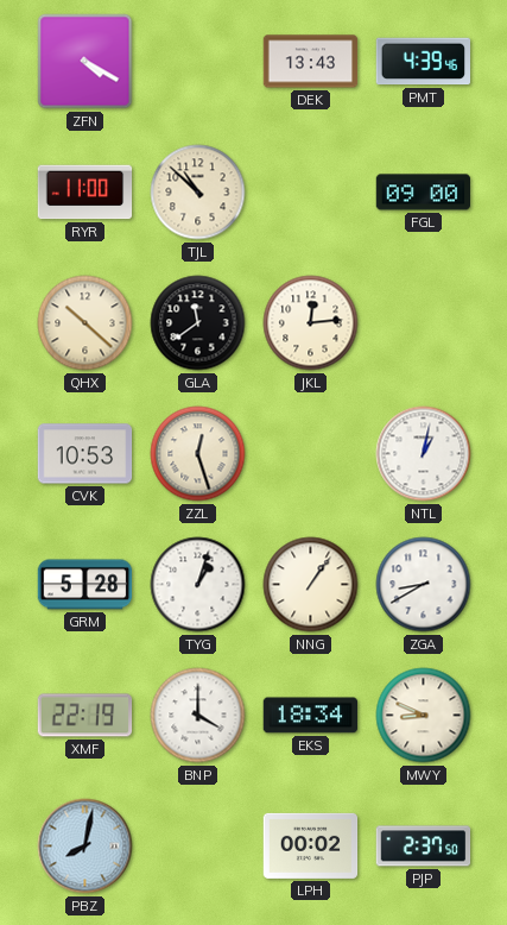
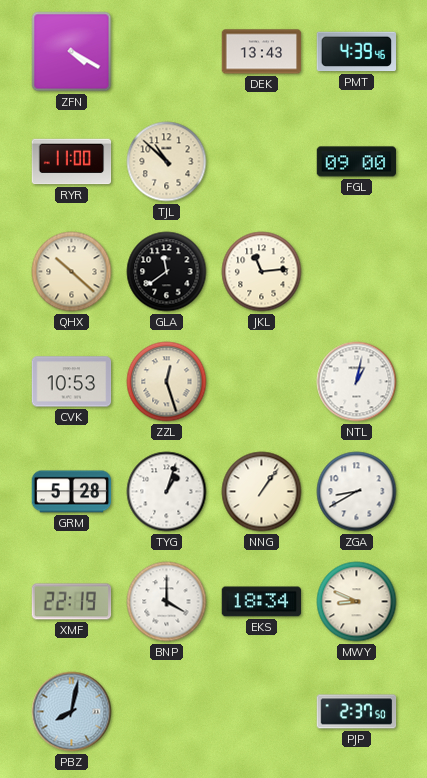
JKL: 12:14 -> 11:14
LPH: 00:02 -> none
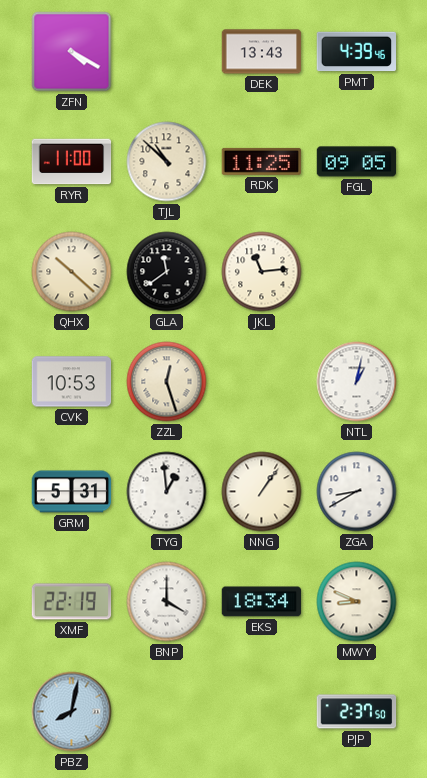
RDK: none -> 11:25
FGL: 09:00 -> 09:05
GRM: 5:28 -> 5:31
TYG: 1:03 -> 12:59
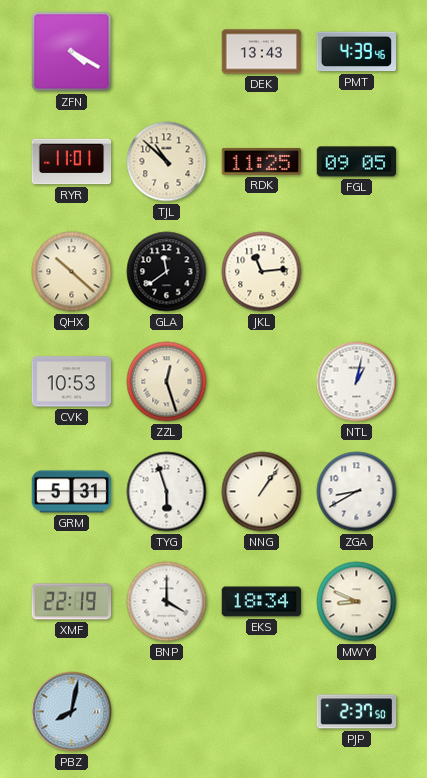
RYR: 11:00 -> 11:01
TYG: 12:59 -> 5:57
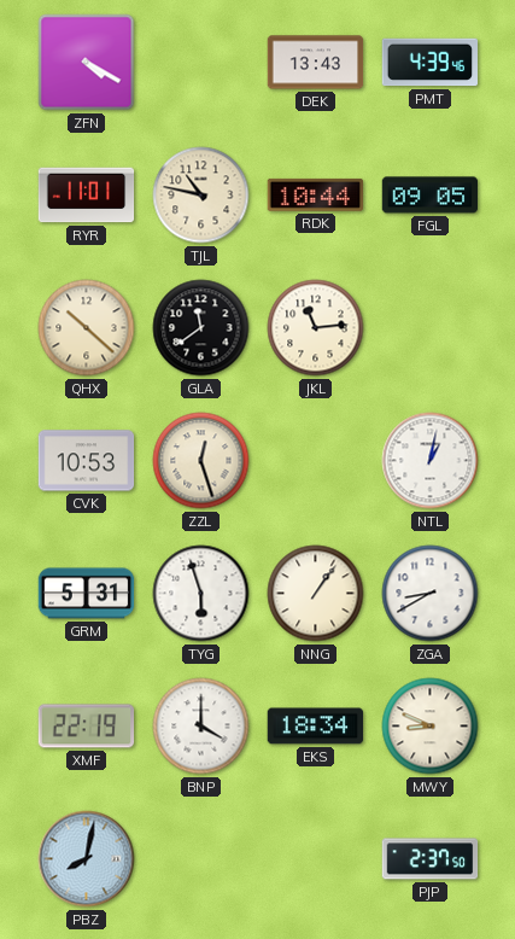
TJL: 10:52 -> 10:47
RDK: 11:25 -> 10:44
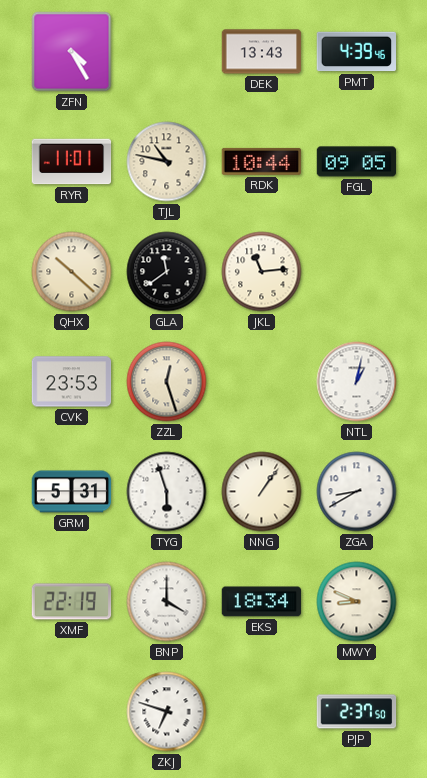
ZFN: 4:20 -> 4:25
CVK: 10:53 -> 23:53
PBZ: 8:02 -> none
ZKJ: none -> 6:48
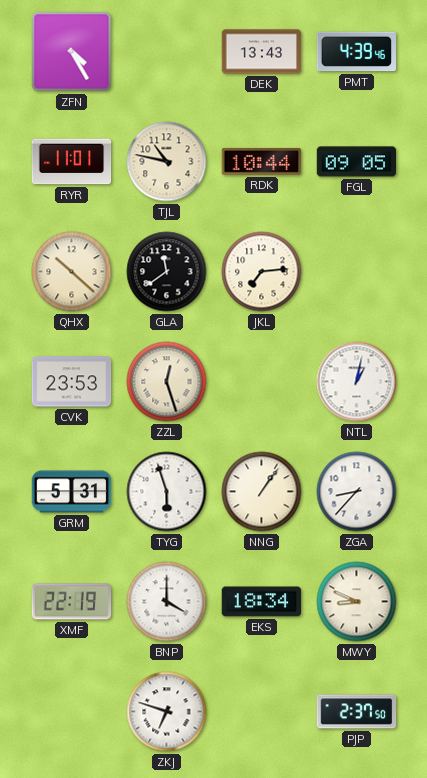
JKL: 11:14 -> 7:14
ZGA: 8:40 -> 8:37
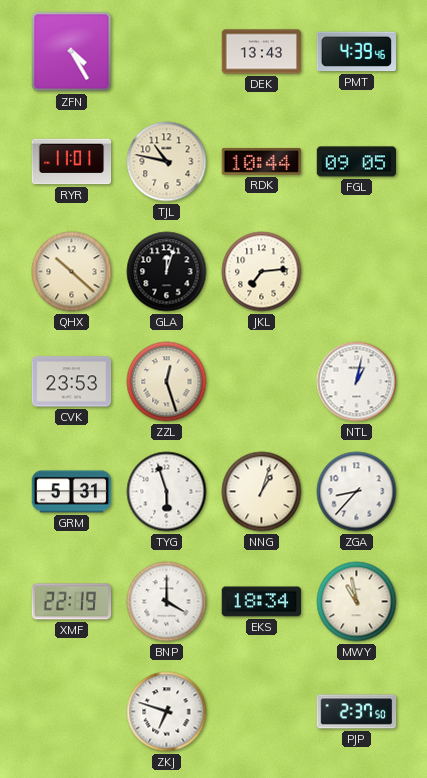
GLA: 11:39 -> 12:03
NNG: 1:06 -> 1:03
MWY: 8:49 -> 10:58
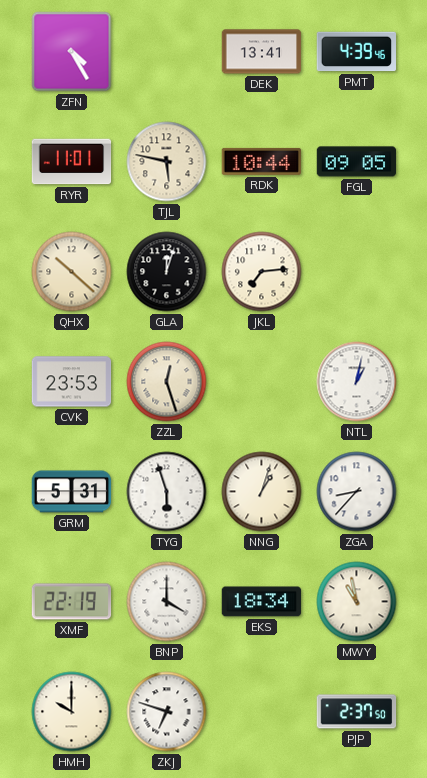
DEK: 13:43 -> 13:41
TJL: 10:47 -> 5:47
HMH: none -> 10:00
